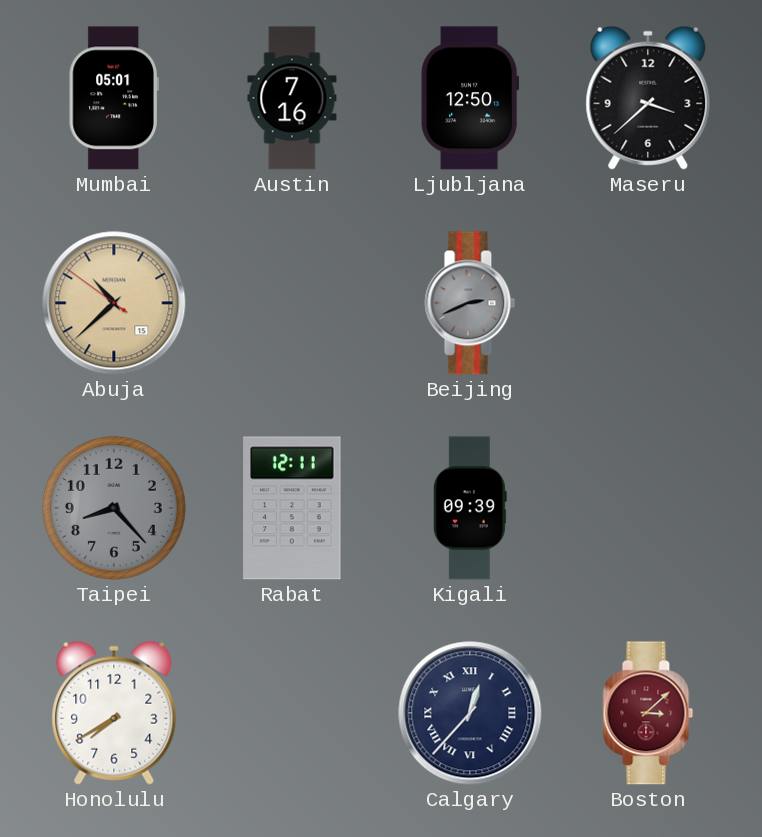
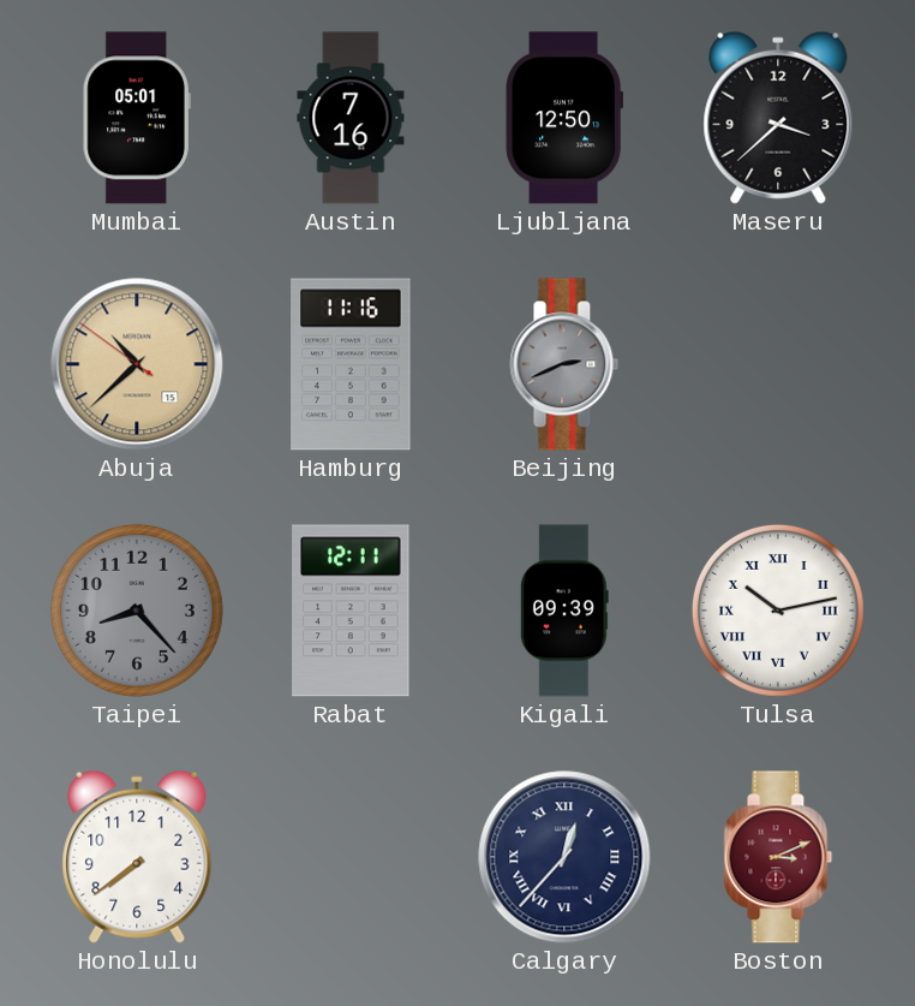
Hamburg: none -> 11:16
Tulsa: none -> 10:13
Honolulu: 7:40 -> 7:39
Boston: 3:08 -> 3:11
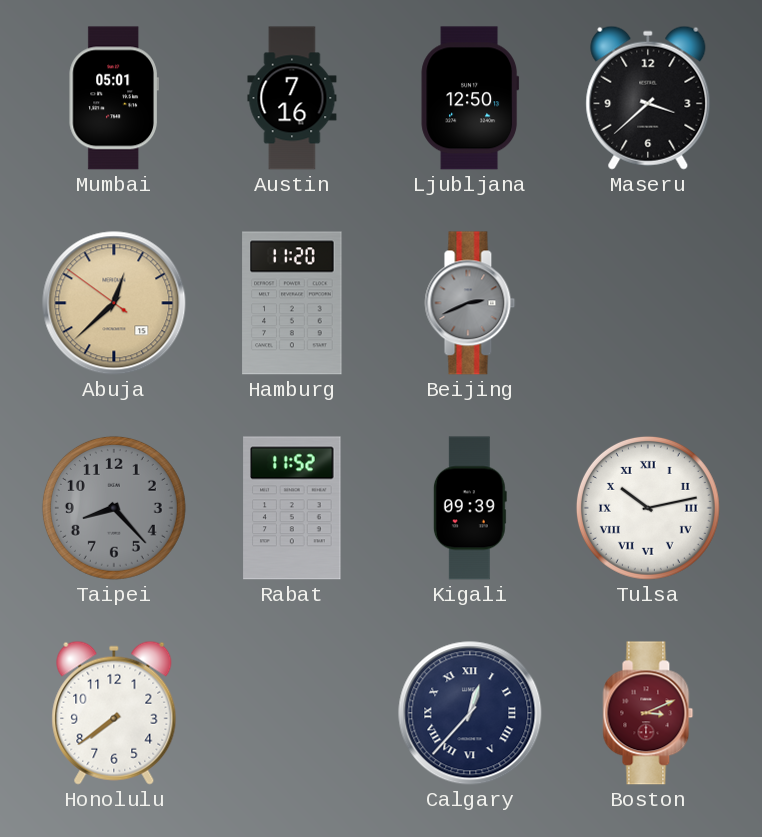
Abuja: 10:37 -> 12:37
Hamburg: 11:16 -> 11:20
Rabat: 12:11 -> 11:52
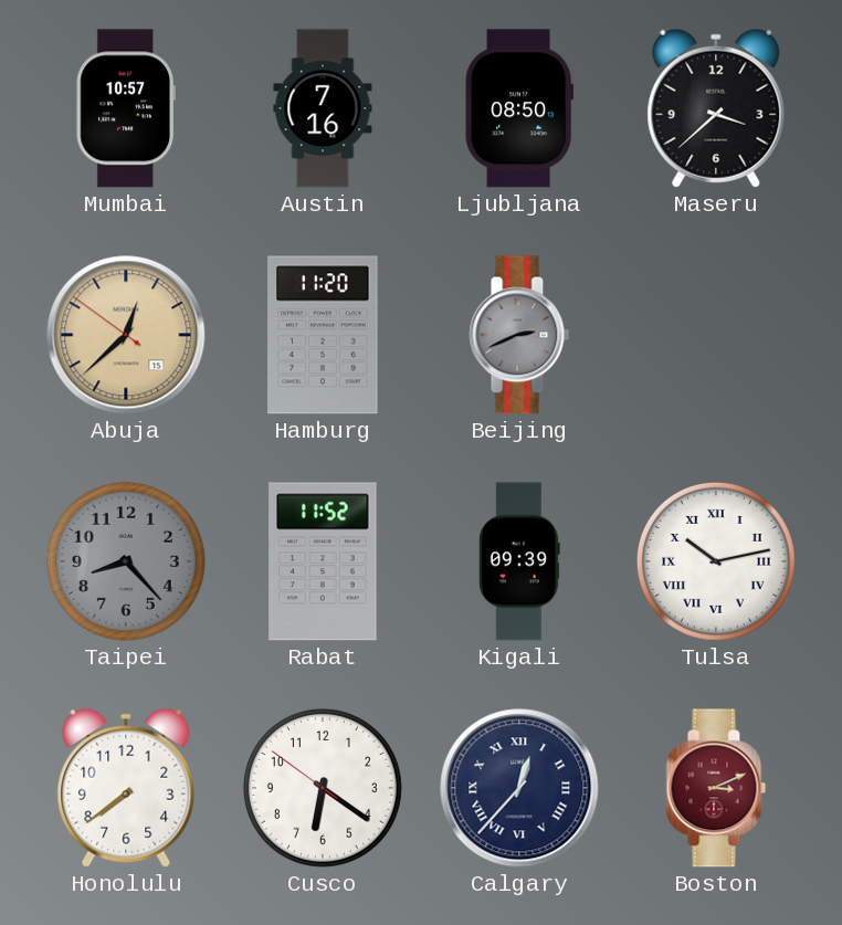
Mumbai: 05:01 -> 10:57
Ljubljana: 12:50 -> 08:50
Cusco: none -> 6:20
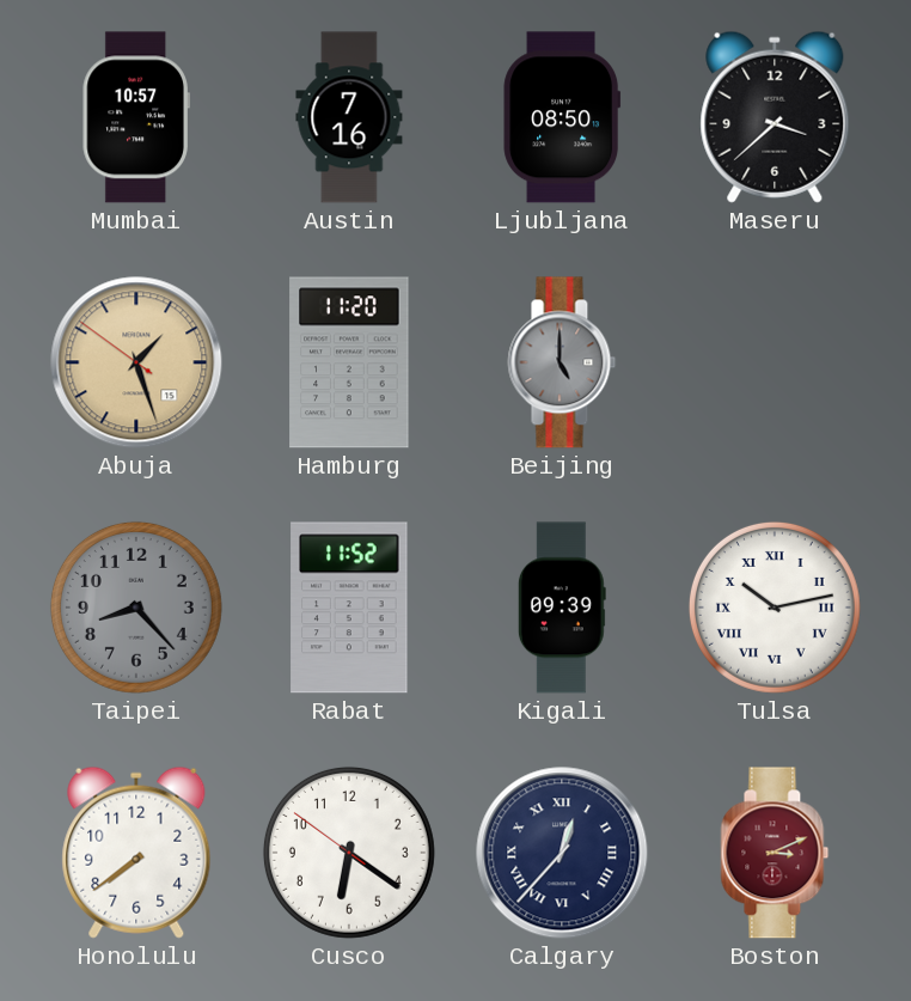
Abuja: 12:37 -> 1:26
Beijing: 2:41 -> 5:00
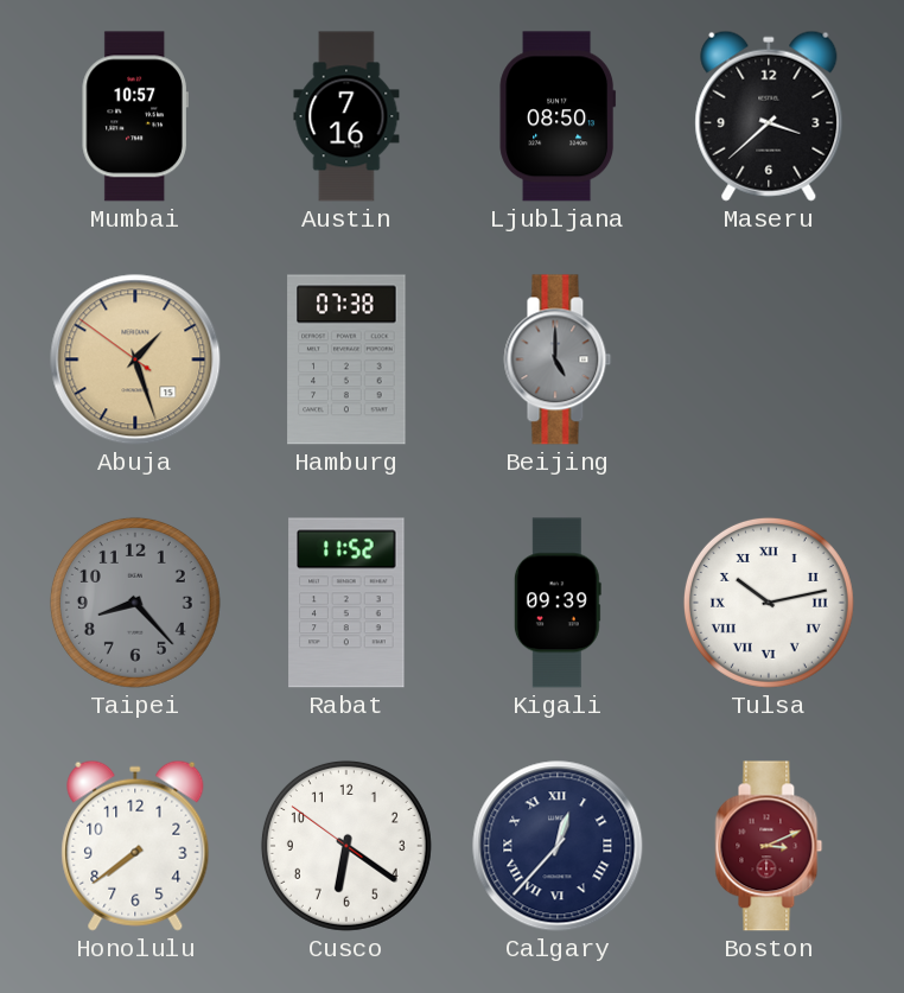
Hamburg: 11:20 -> 07:38
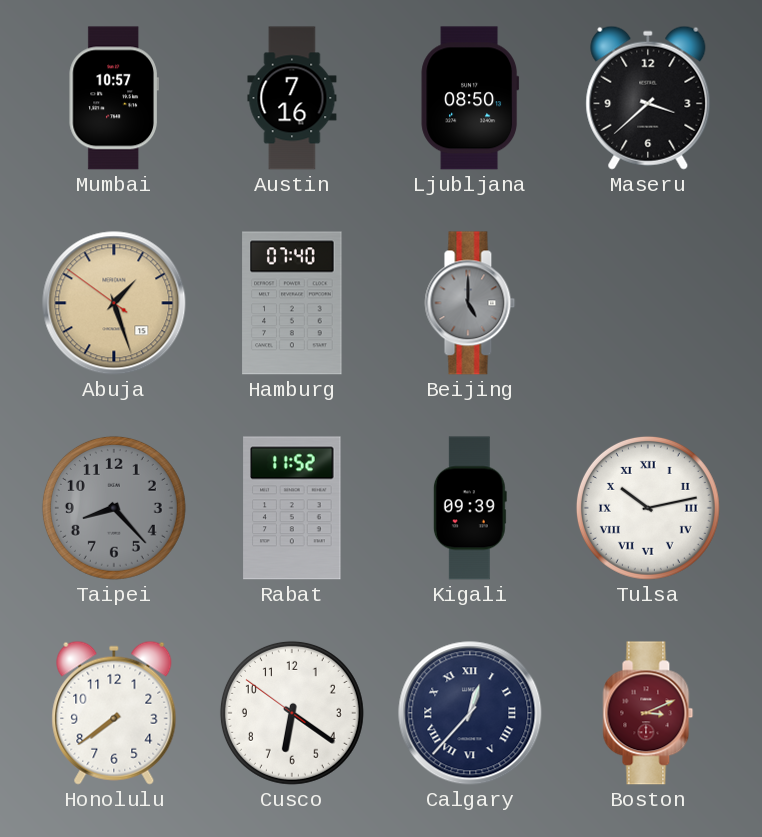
Hamburg: 07:38 -> 07:40
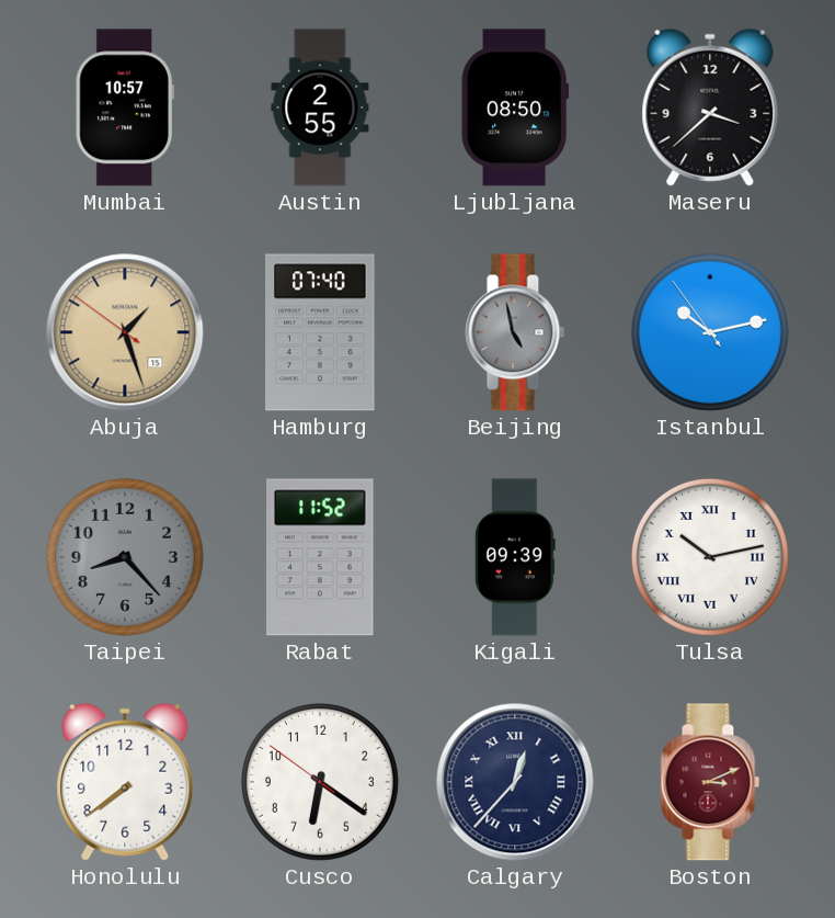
Austin: 7:16 -> 2:55
Beijing: 5:00 -> 4:58
Istanbul: none -> 10:12
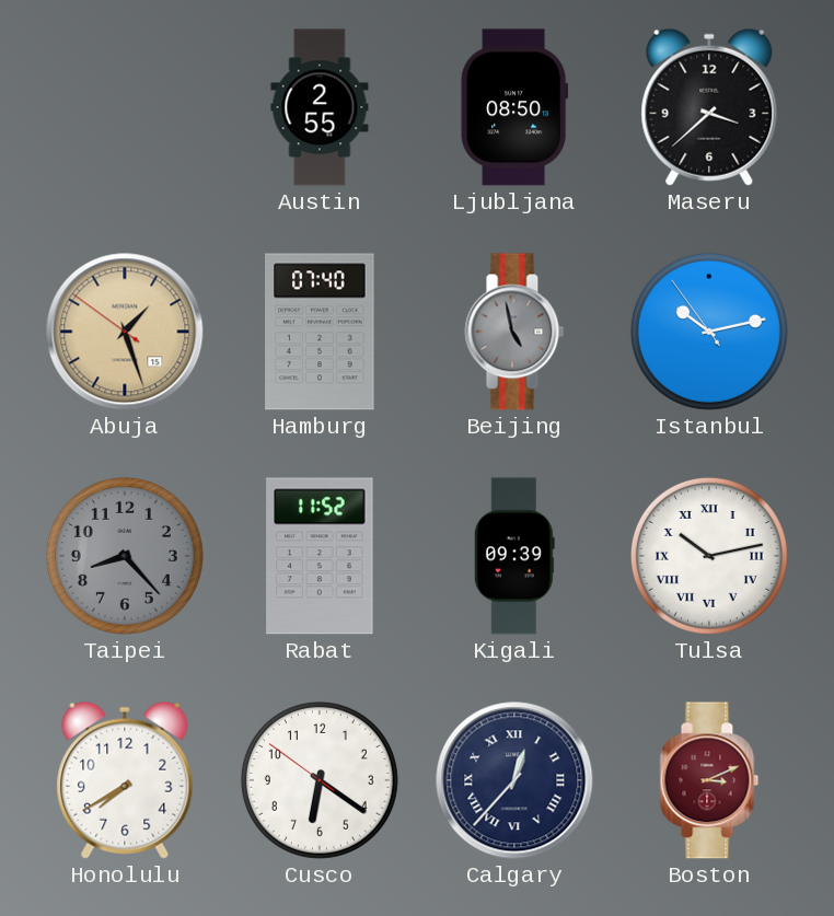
Mumbai: 10:57 -> none
Honolulu: 7:39 -> 7:40
